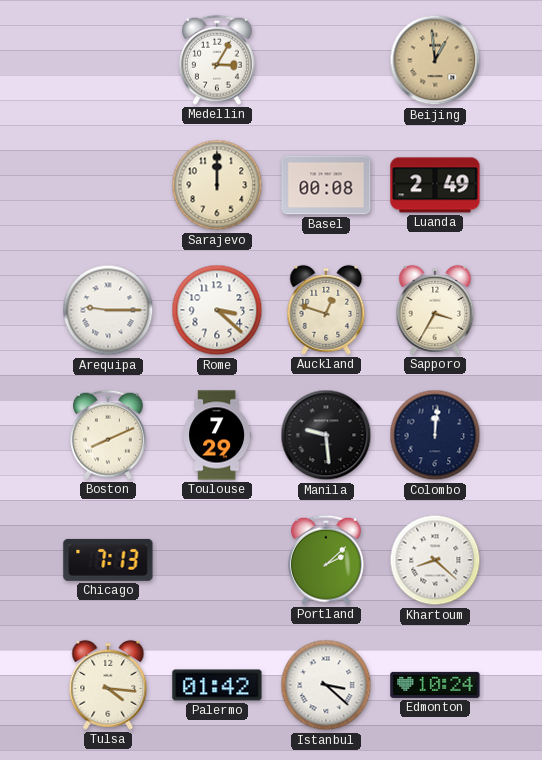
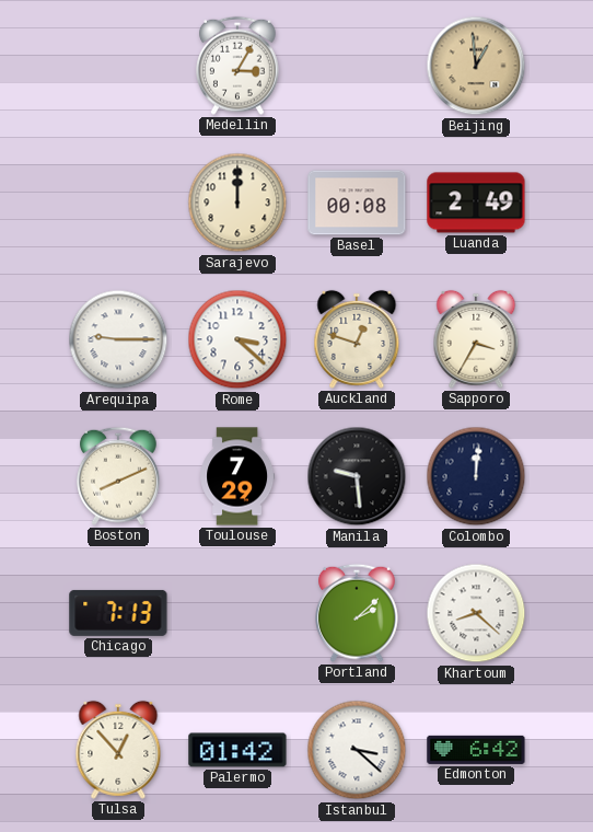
Tulsa: 4:16 -> 12:53
Edmonton: 10:24 -> 6:42
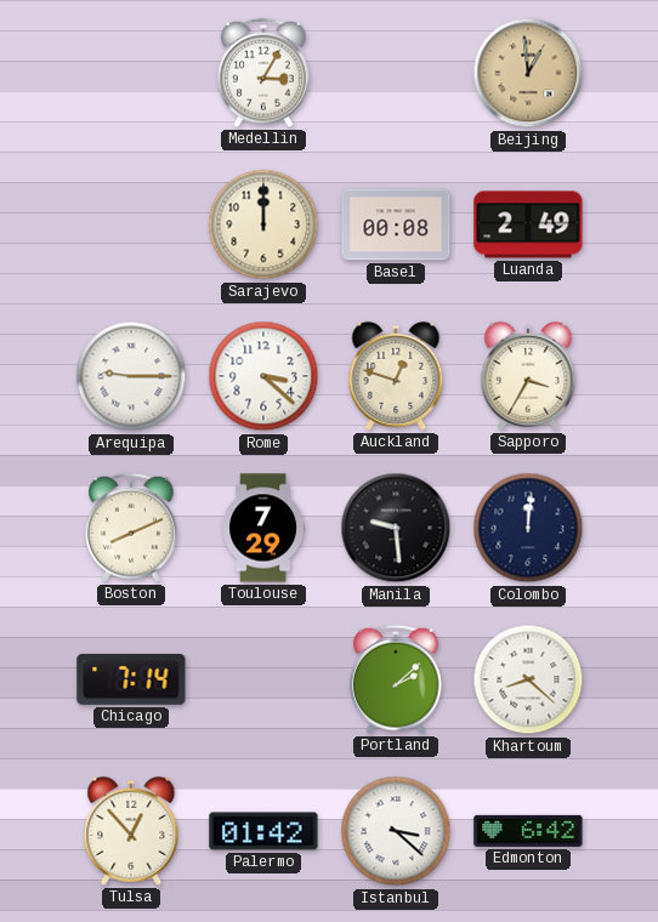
Chicago: 7:13 -> 7:14
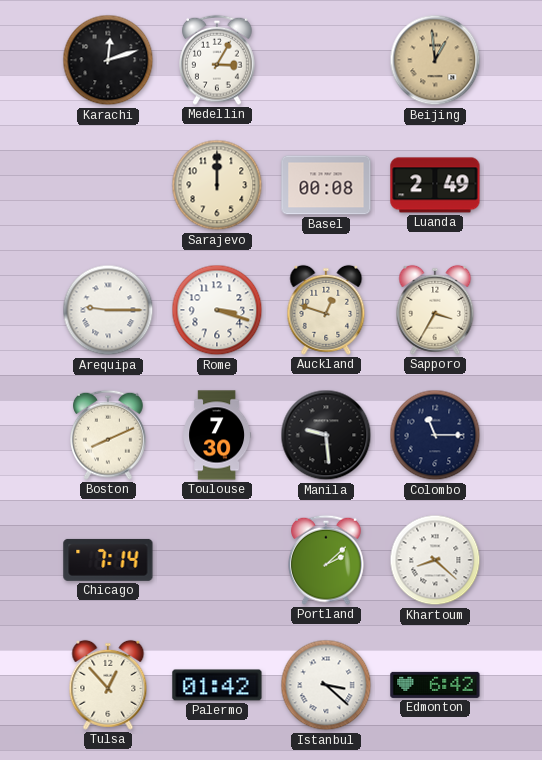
Karachi: none -> 12:12
Rome: 3:22 -> 3:18
Toulouse: 7:29 -> 7:30
Colombo: 12:01 -> 11:15
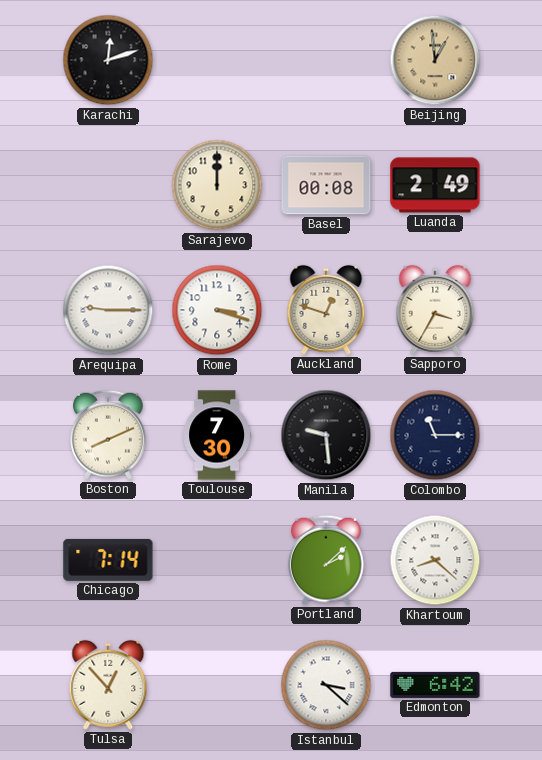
Medellin: 3:05 -> none
Palermo: 01:42 -> none
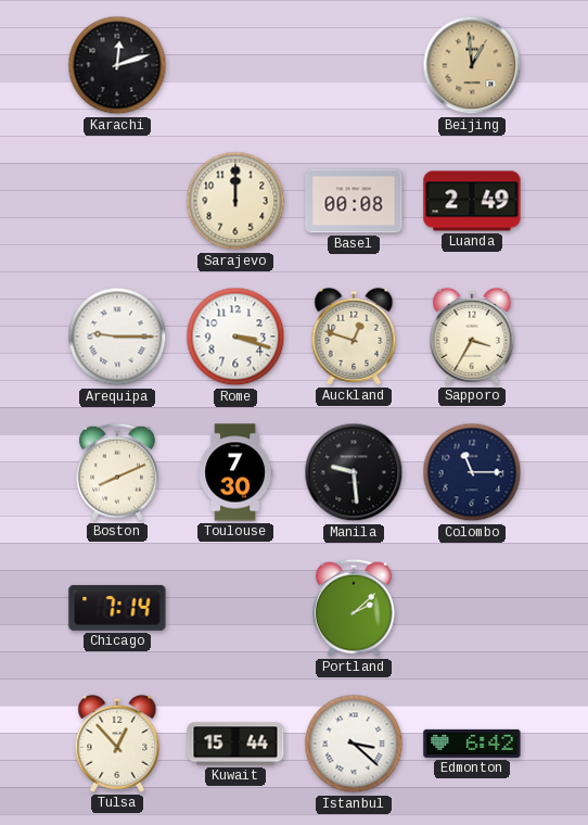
Khartoum: 8:22 -> none
Kuwait: none -> 15:44
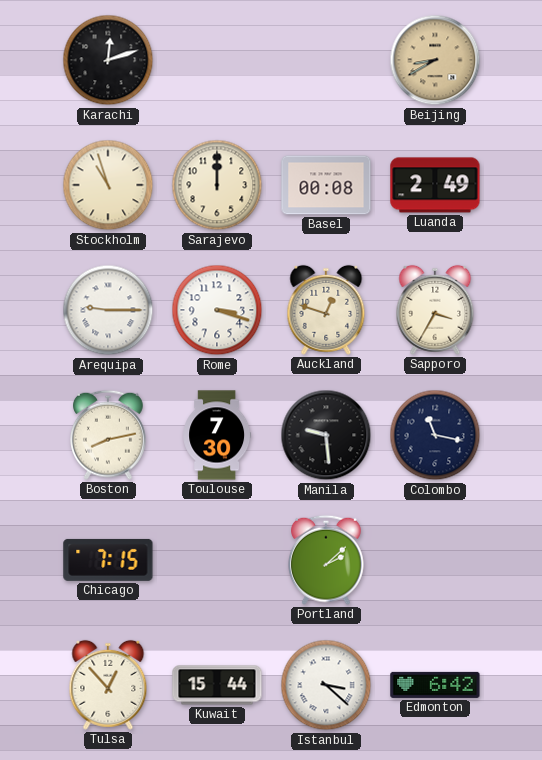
Beijing: 12:59 -> 8:40
Stockholm: none -> 10:57
Boston: 8:11 -> 8:13
Colombo: 11:15 -> 11:17
Chicago: 7:14 -> 7:15
